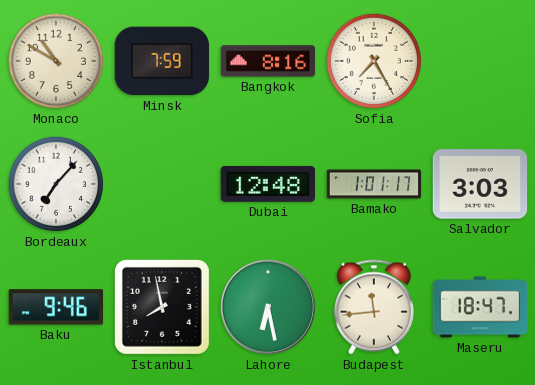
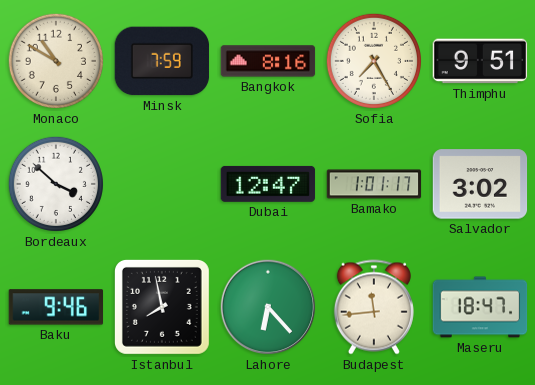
Thimphu: none -> 9:51
Bordeaux: 7:07 -> 3:52
Dubai: 12:48 -> 12:47
Salvador: 3:03 -> 3:02
Lahore: 6:28 -> 6:23
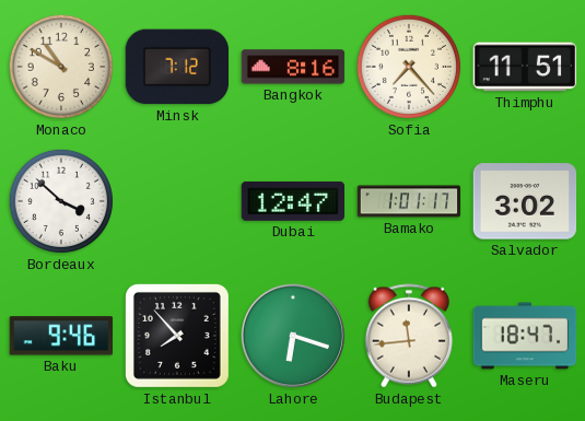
Minsk: 7:59 -> 7:12
Sofia: 7:25 -> 7:23
Thimphu: 9:51 -> 11:51
Istanbul: 7:58 -> 7:53
Lahore: 6:23 -> 6:18
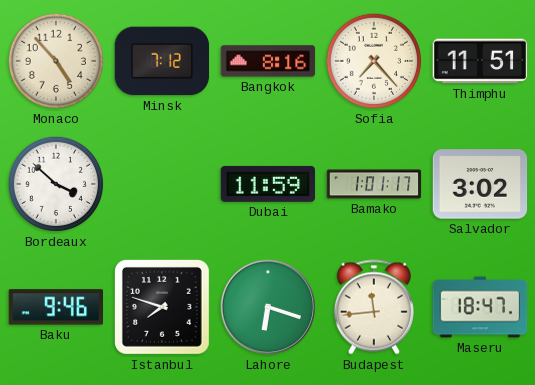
Monaco: 10:50 -> 4:53
Dubai: 12:47 -> 11:59
Istanbul: 7:53 -> 7:48
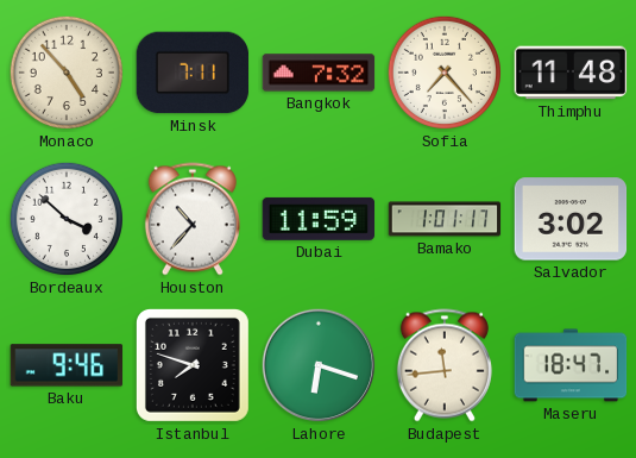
Minsk: 7:12 -> 7:11
Bangkok: 8:16 -> 7:32
Thimphu: 11:51 -> 11:48
Houston: none -> 10:37
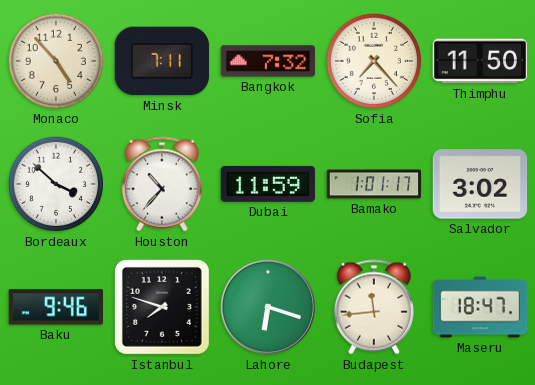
Thimphu: 11:48 -> 11:50
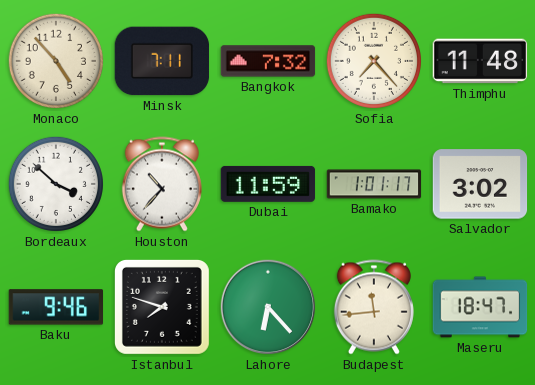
Thimphu: 11:50 -> 11:48
Lahore: 6:18 -> 6:23
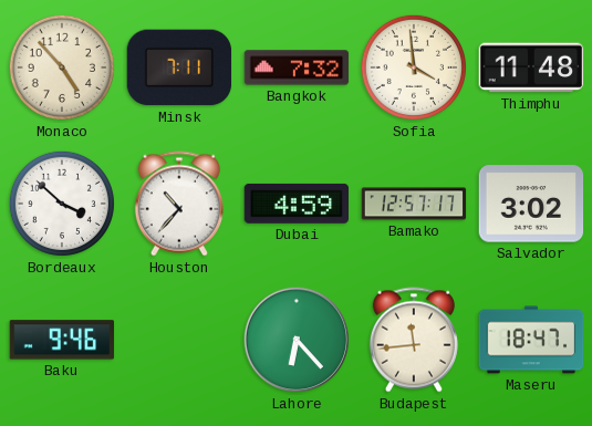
Sofia: 7:23 -> 3:59
Dubai: 11:59 -> 4:59
Bamako: 1:01 -> 12:57
Istanbul: 7:48 -> none
